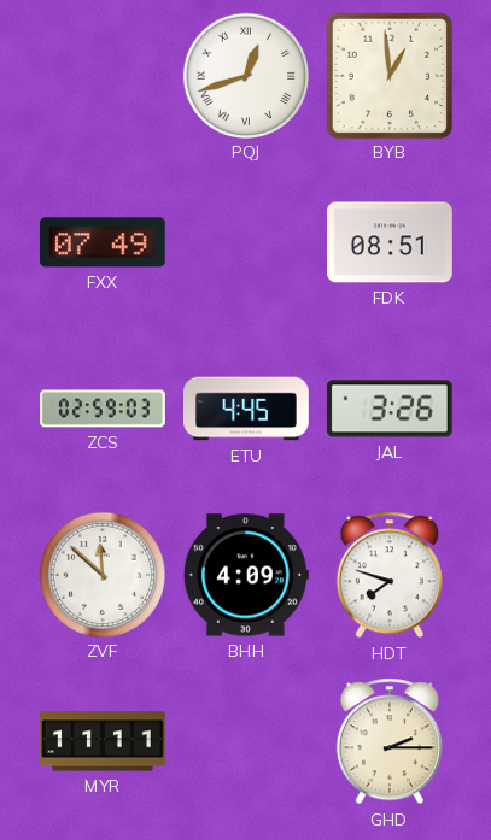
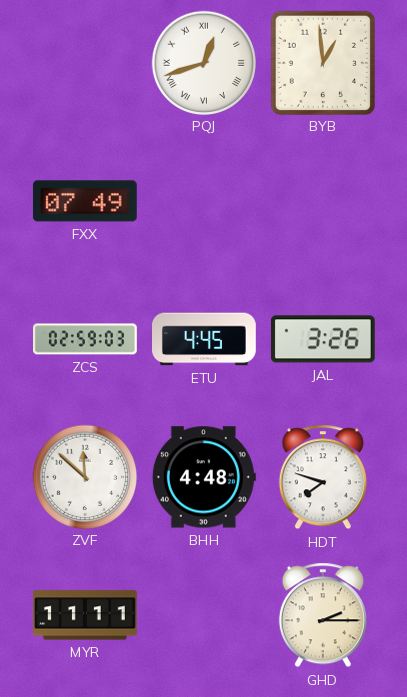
FDK: 08:51 -> none
BHH: 4:09 -> 4:48
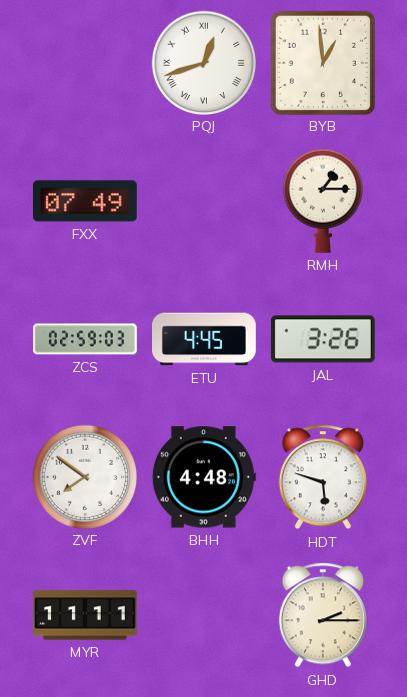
RMH: none -> 1:15
ZVF: 11:52 -> 7:51
HDT: 7:48 -> 5:48
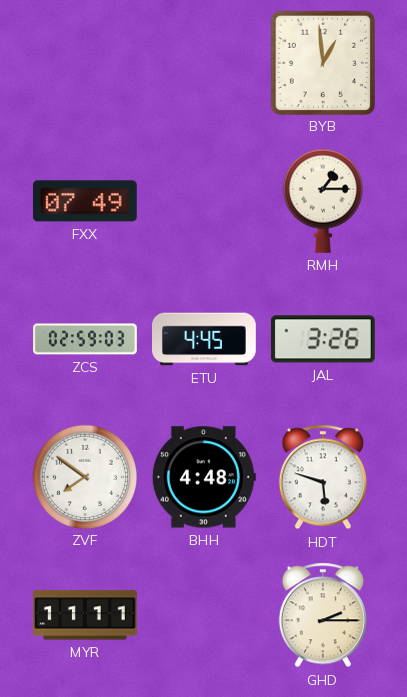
PQJ: 12:42 -> none
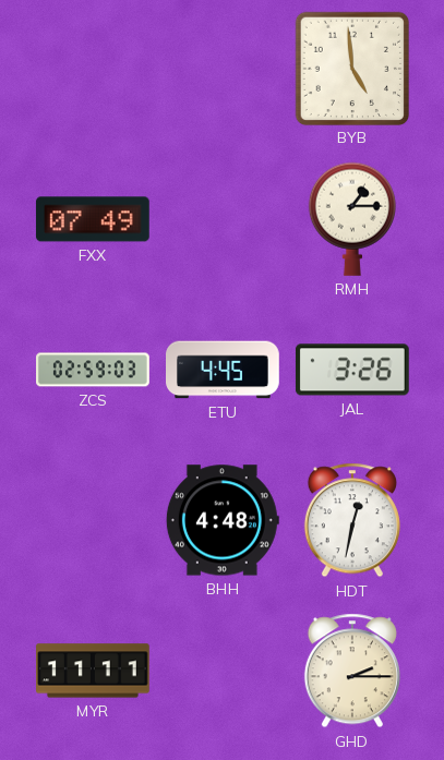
BYB: 12:59 -> 4:59
ZVF: 7:51 -> none
HDT: 5:48 -> 12:32
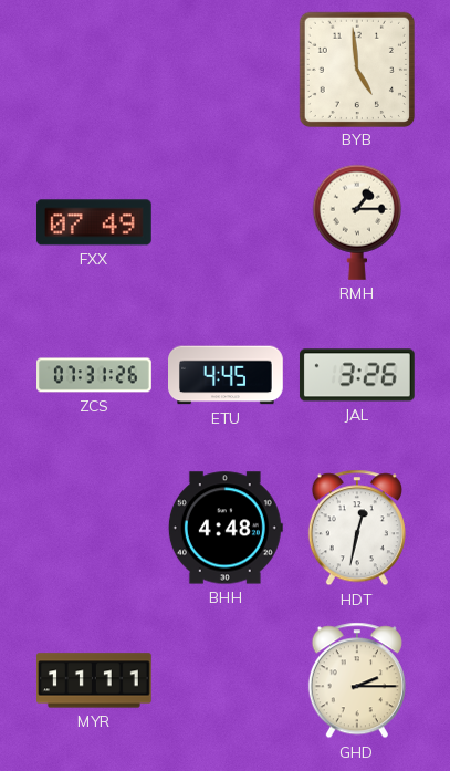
ZCS: 02:59 -> 07:31
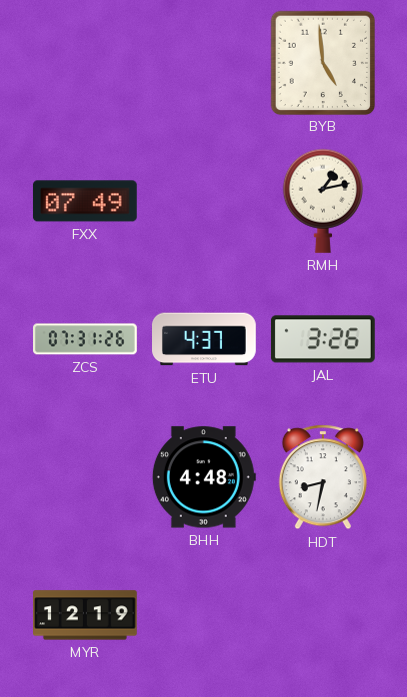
RMH: 1:15 -> 1:13
ETU: 4:45 -> 4:37
HDT: 12:32 -> 8:32
MYR: 11:11 -> 12:19
GHD: 2:15 -> none
